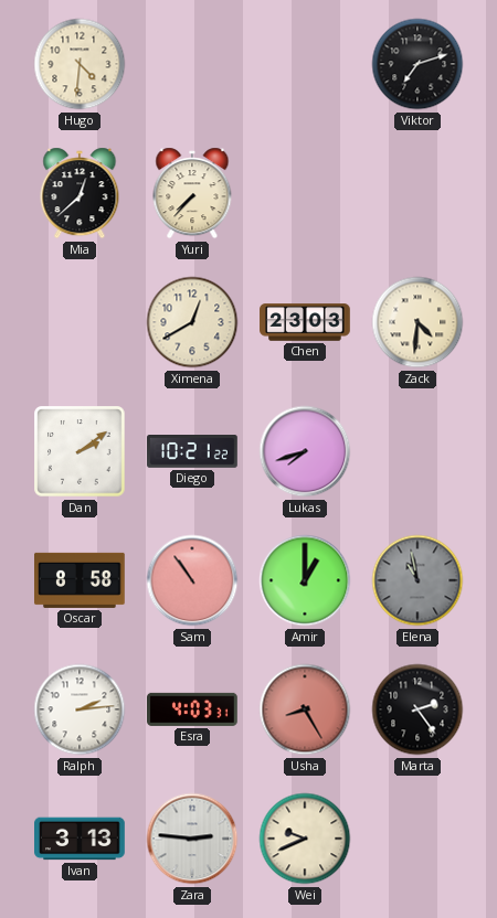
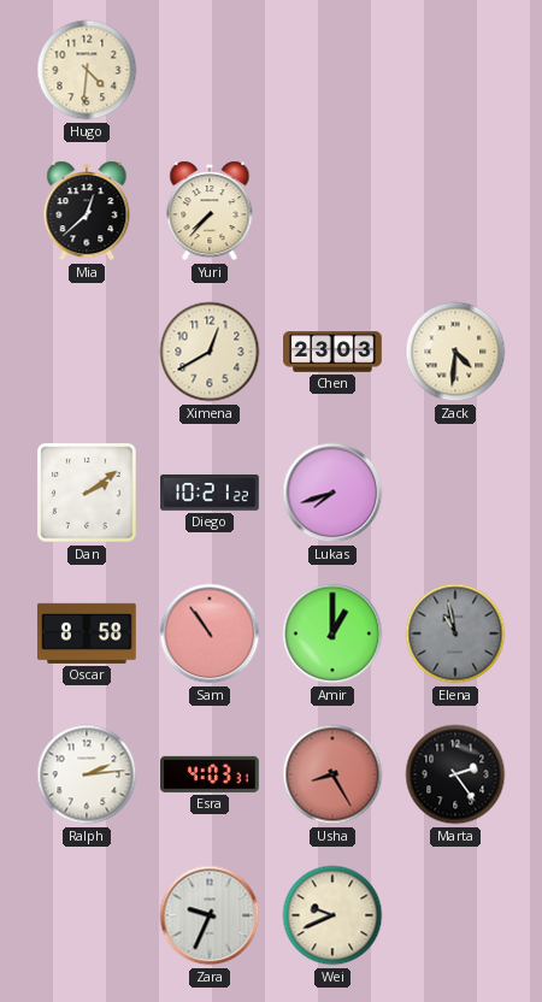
Viktor: 7:12 -> none
Ivan: 3:13 -> none
Zara: 2:46 -> 9:34
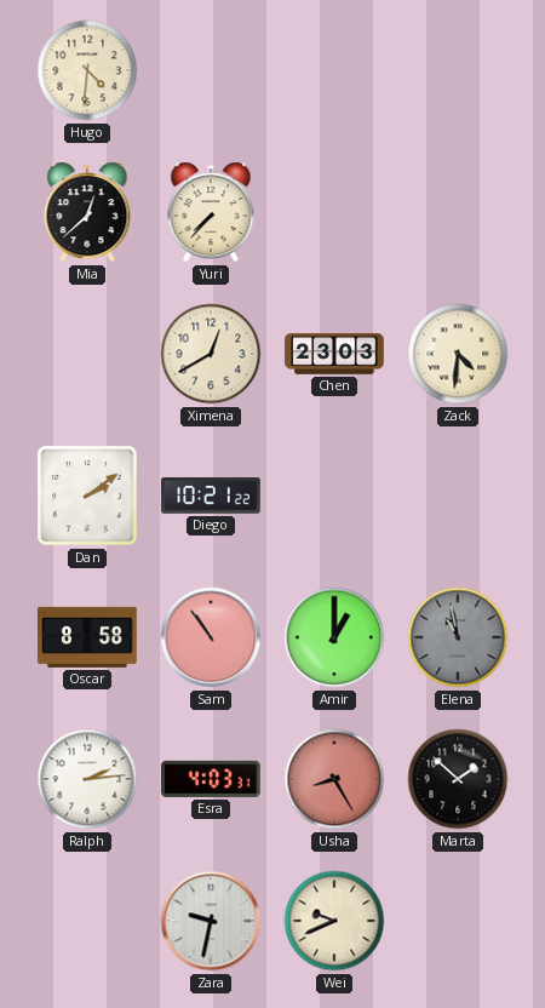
Lukas: 7:42 -> none
Marta: 2:24 -> 1:52
Zara: 9:34 -> 9:32
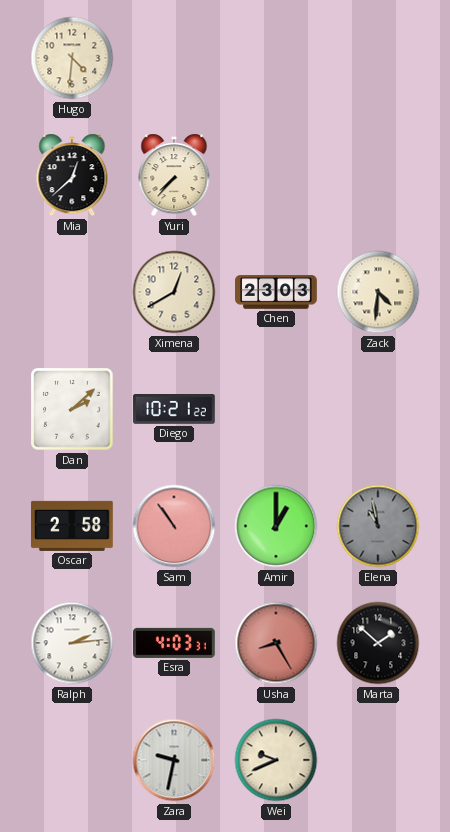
Dan: 2:09 -> 2:08
Oscar: 8:58 -> 2:58
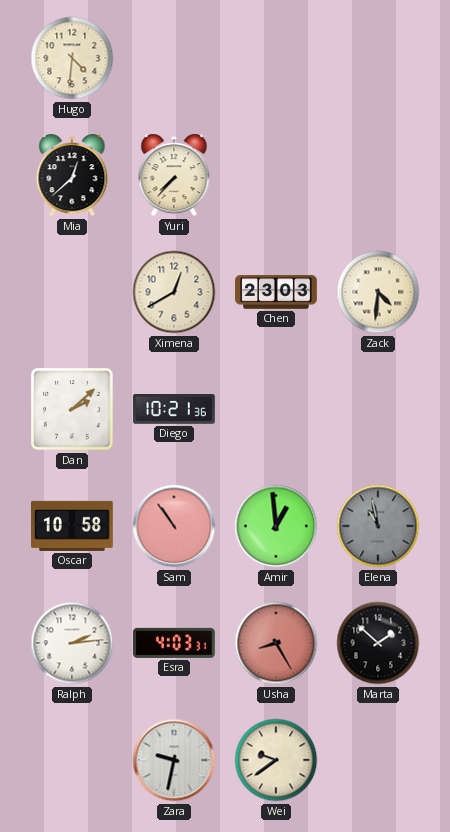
Diego: 10:21:22 -> 10:21:36
Oscar: 2:58 -> 10:58
Amir: 1:00 -> 12:59
Wei: 9:41 -> 9:39
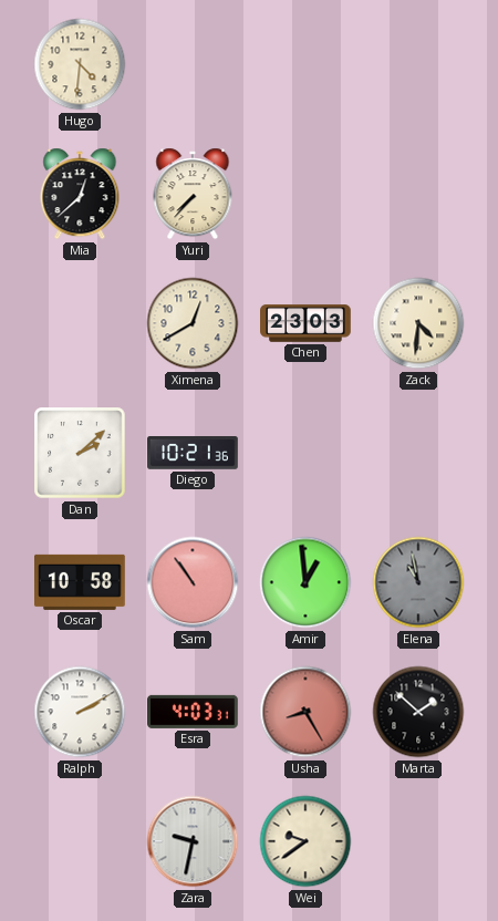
Ralph: 2:14 -> 2:10
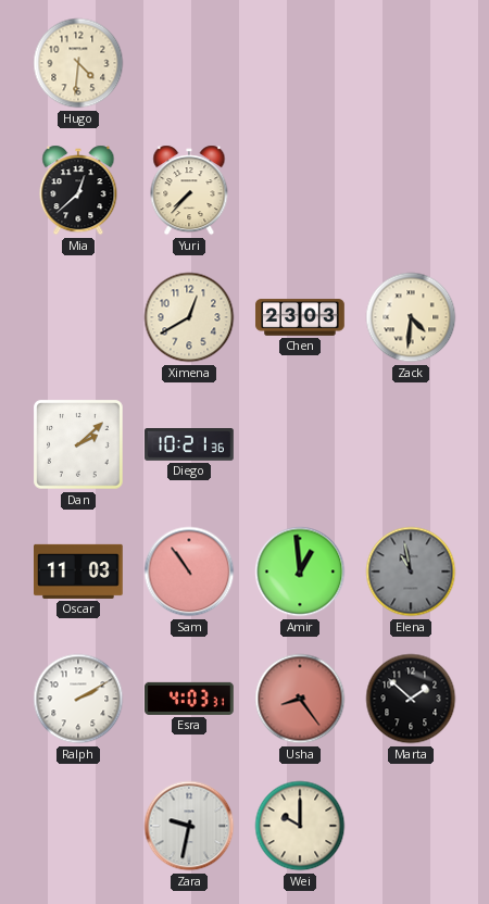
Oscar: 10:58 -> 11:03
Usha: 8:25 -> 8:24
Wei: 9:39 -> 10:00
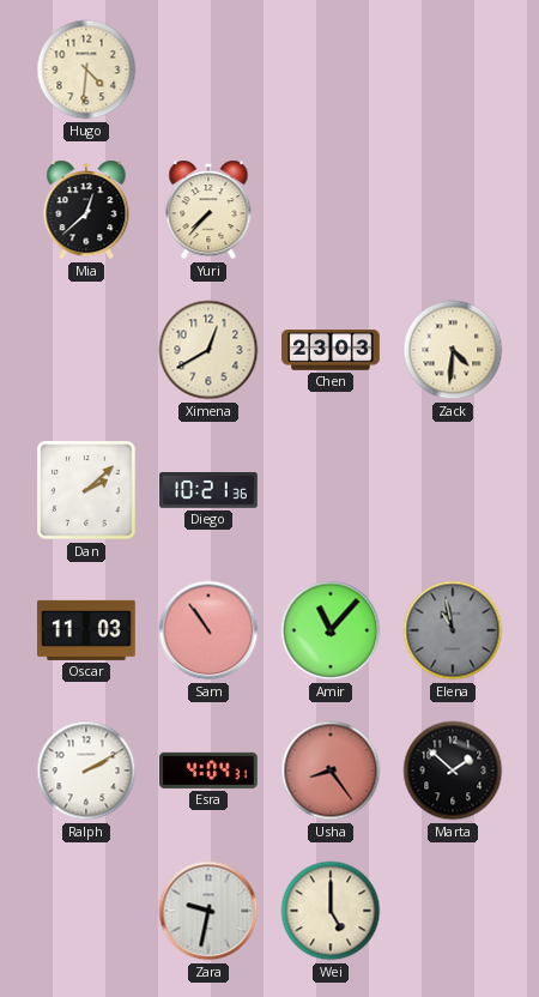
Amir: 12:59 -> 11:07
Esra: 4:03 -> 4:04
Wei: 10:00 -> 5:00
